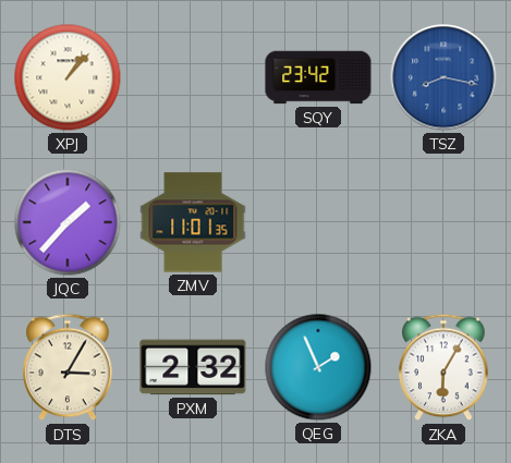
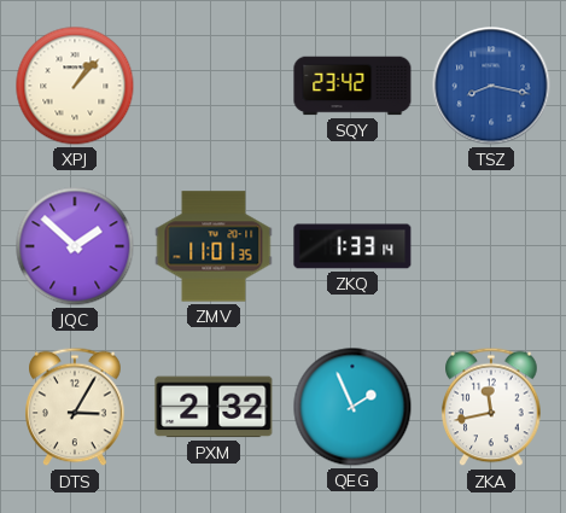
JQC: 1:37 -> 1:52
ZKQ: none -> 1:33
ZKA: 6:05 -> 11:43
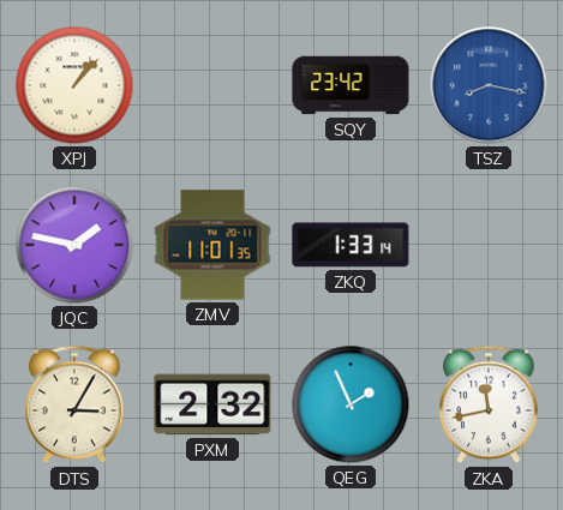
JQC: 1:52 -> 1:47
